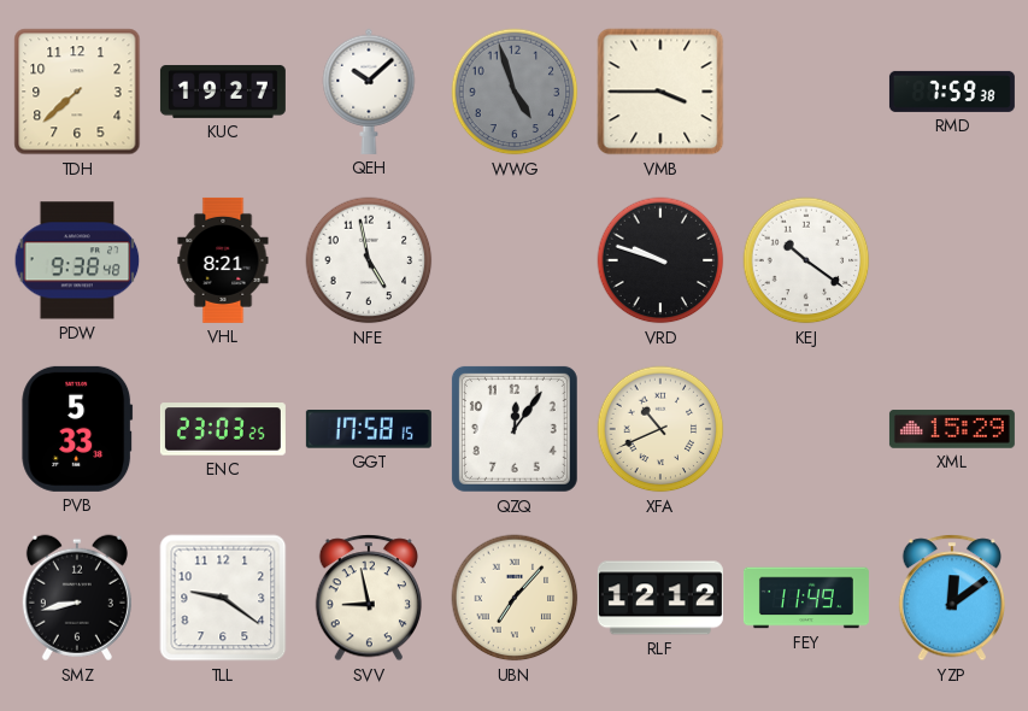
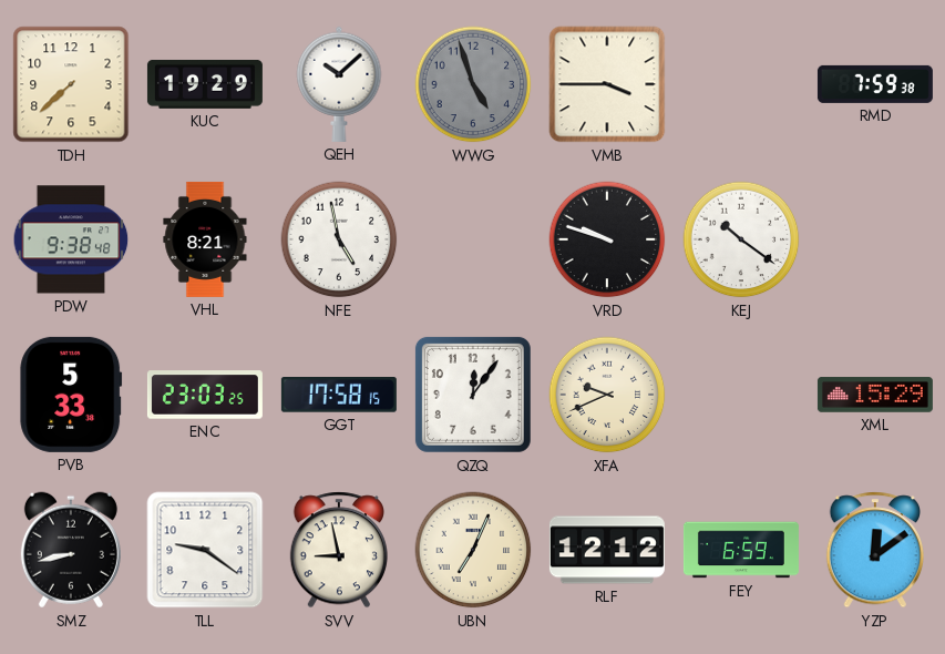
KUC: 19:27 -> 19:29
XFA: 10:41 -> 9:41
UBN: 7:07 -> 7:04
FEY: 11:49 -> 6:59
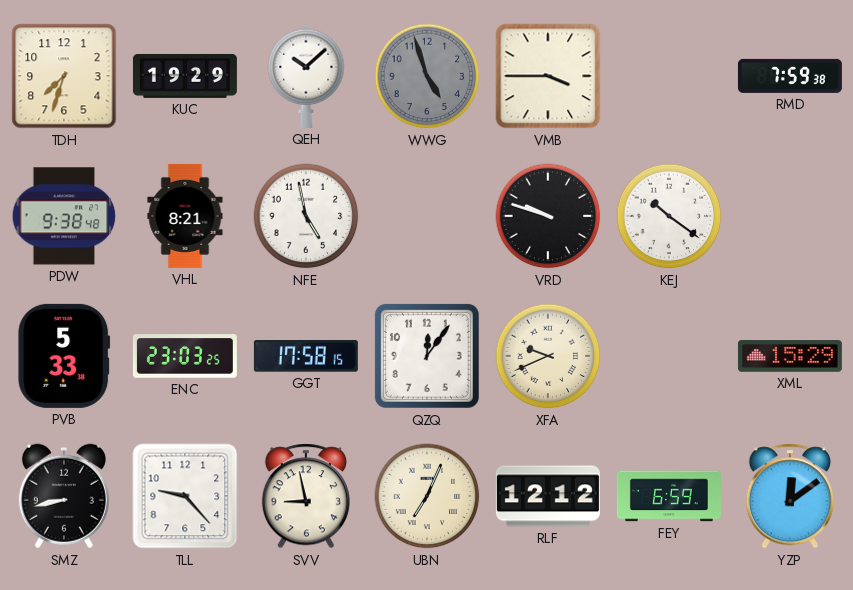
TDH: 7:38 -> 7:33
TLL: 9:21 -> 9:23
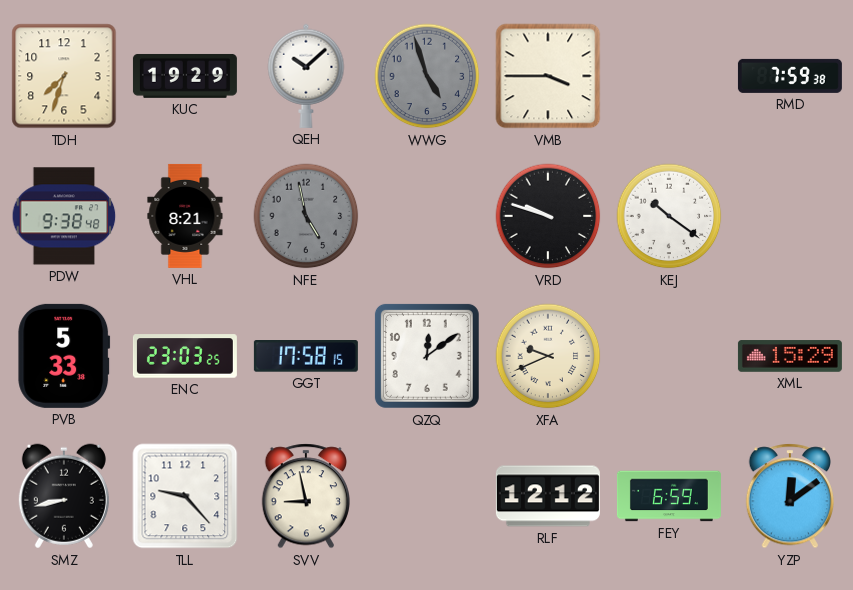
NFE dial: white -> grey
QZQ: 12:06 -> 12:09
UBN: 7:04 -> none
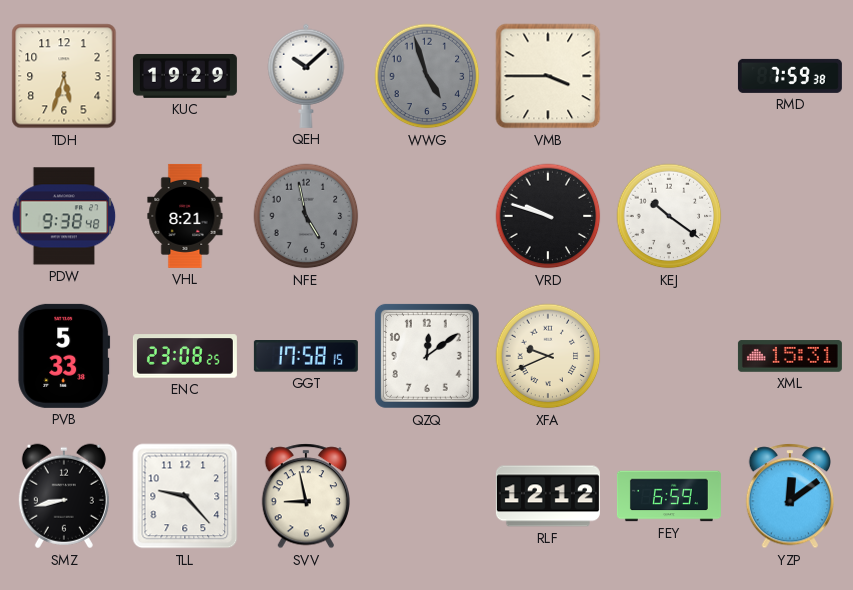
TDH: 7:33 -> 5:33
ENC: 23:03 -> 23:08
XML: 15:29 -> 15:31
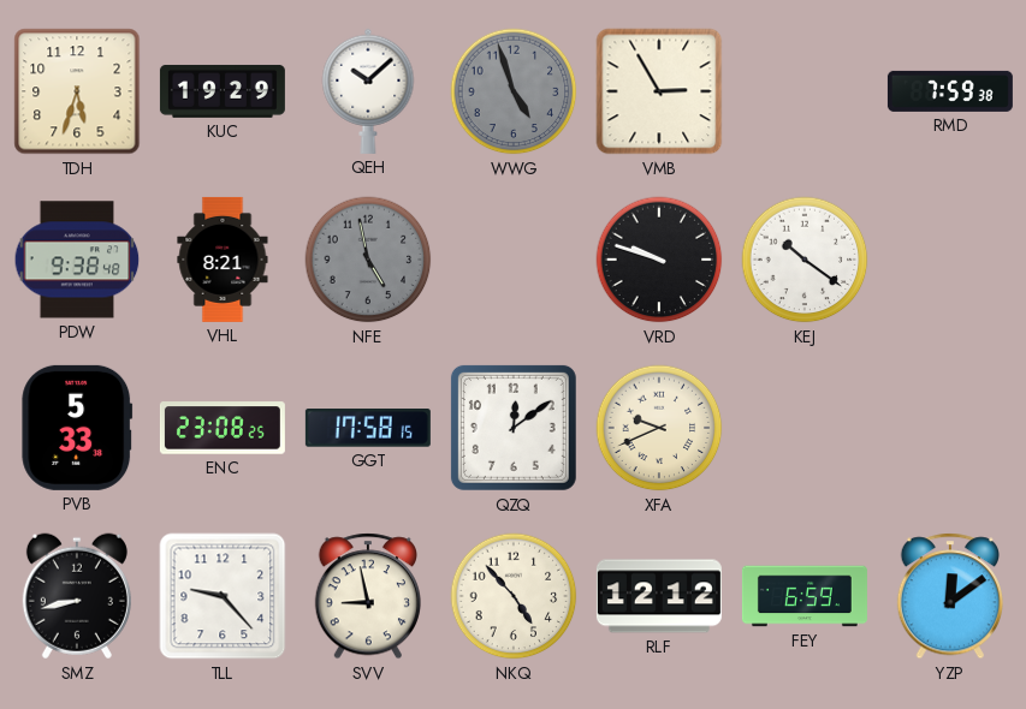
VMB: 3:45 -> 2:55
XML: 15:31 -> none
NKQ: none -> 4:53
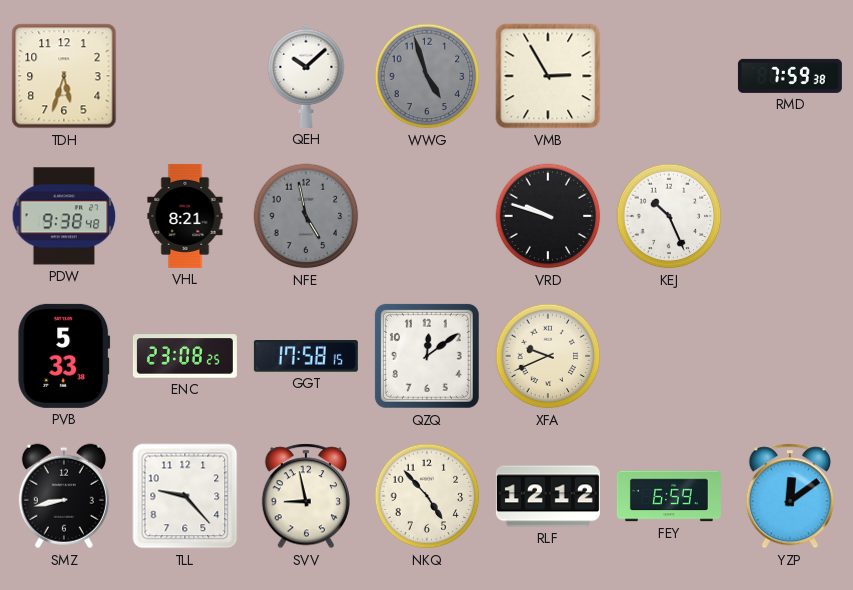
KUC: 19:29 -> none
KEJ: 10:21 -> 10:26
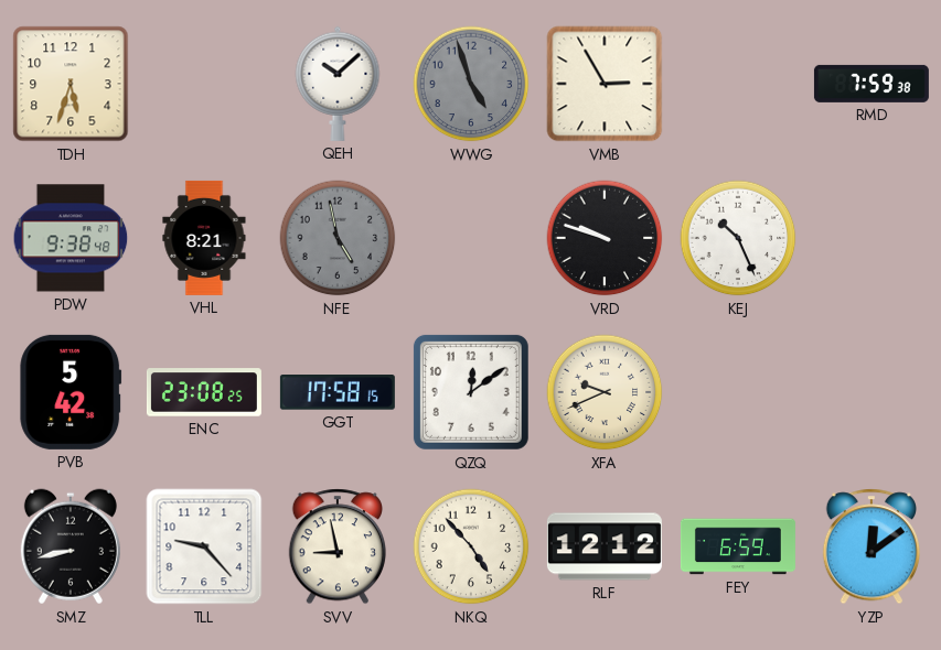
PVB: 5:33 -> 5:42
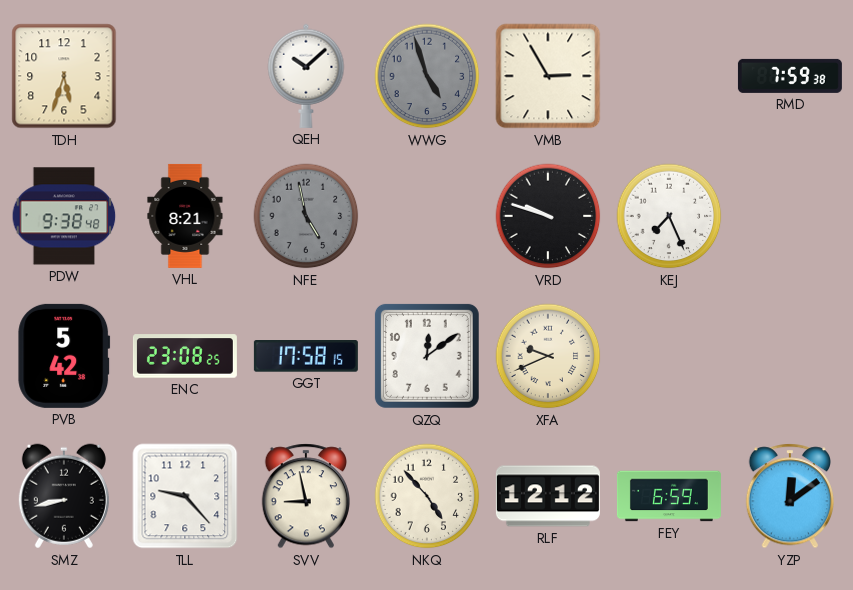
KEJ: 10:26 -> 7:26
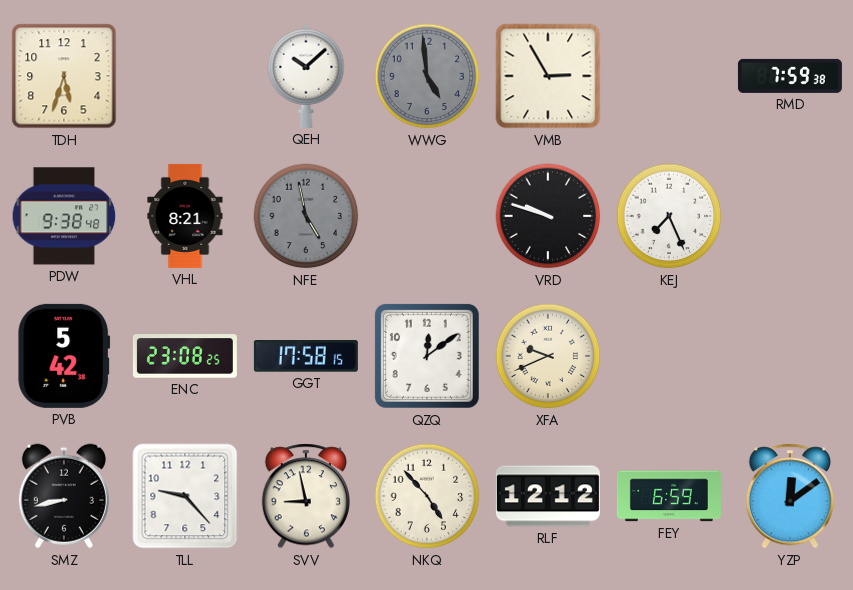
WWG: 4:57 -> 4:59
